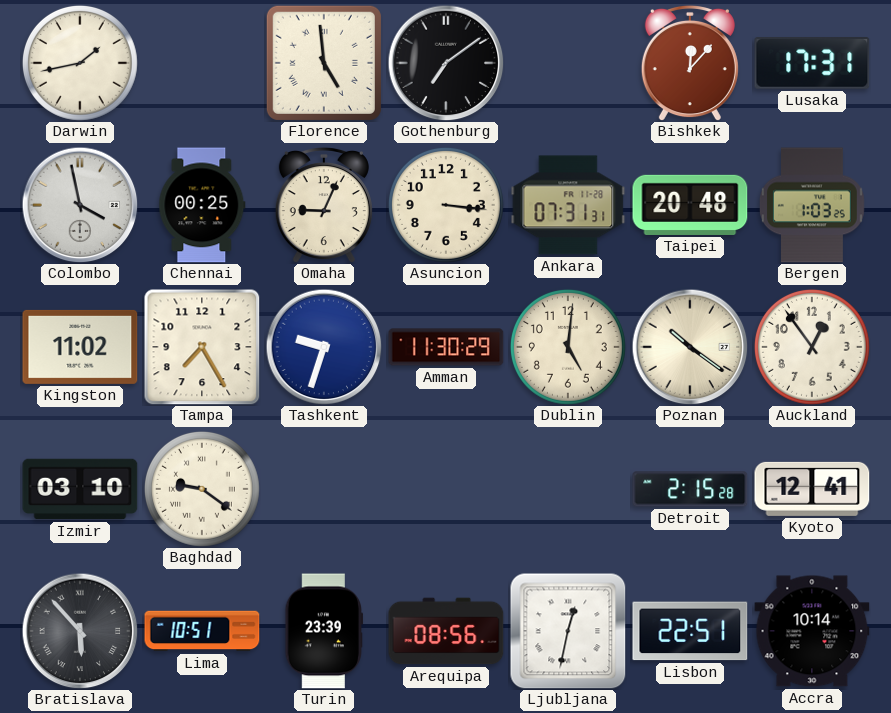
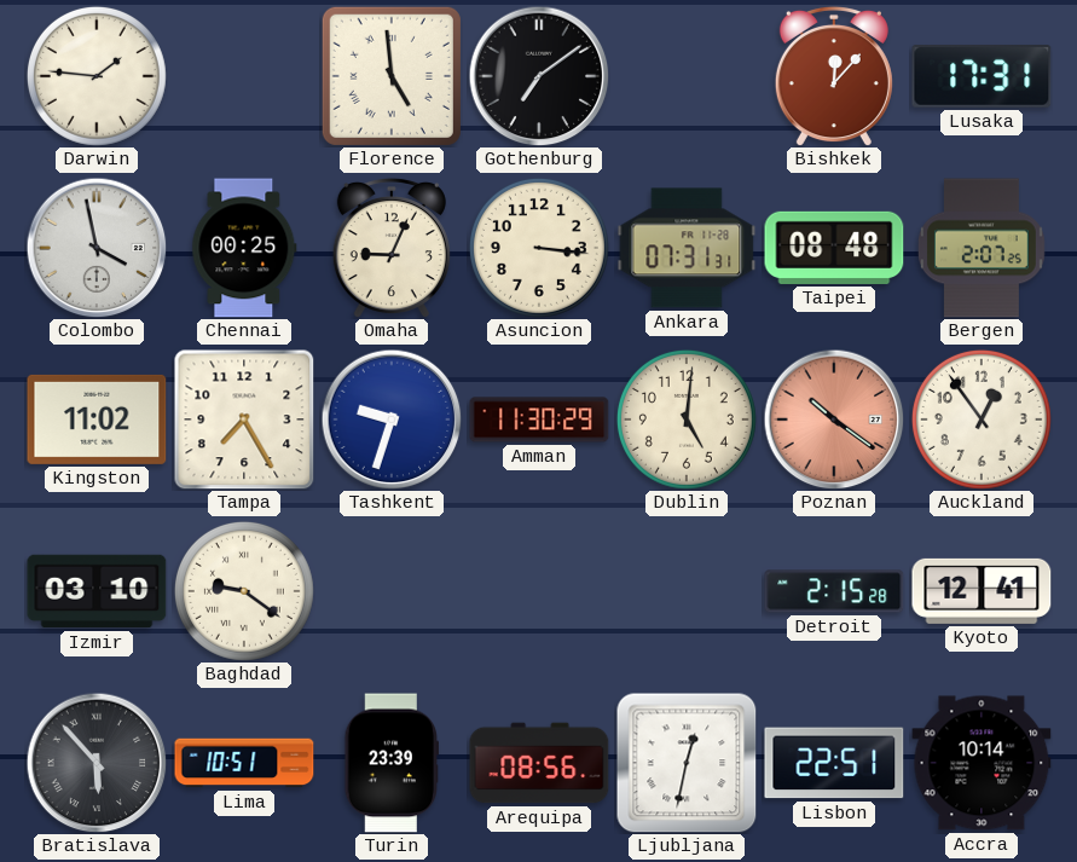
Darwin: 1:43 -> 1:46
Taipei: 20:48 -> 08:48
Bergen: 1:03 -> 2:07
Poznan dial: cream -> salmon
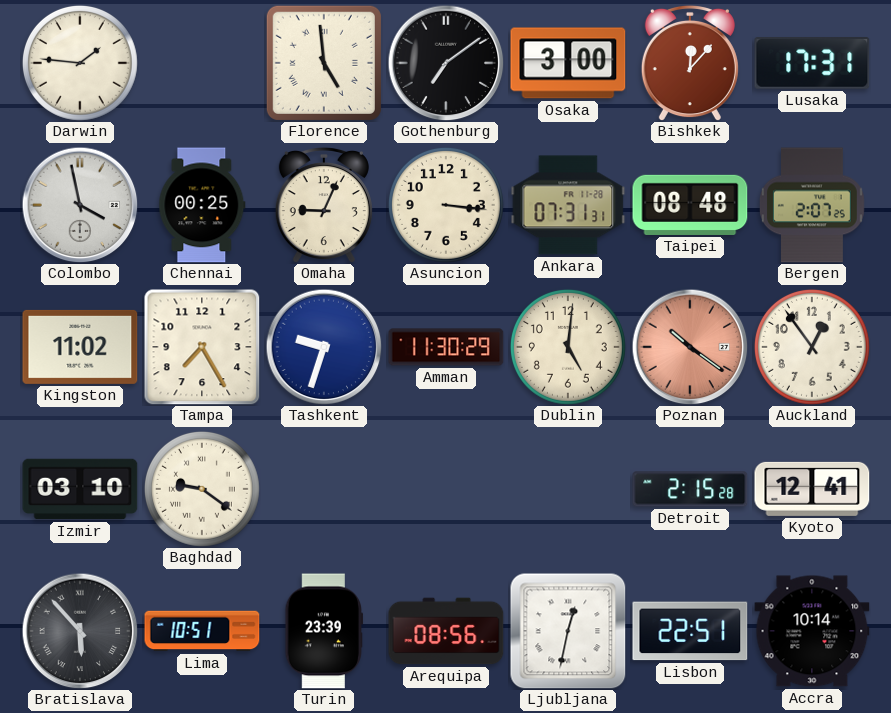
Osaka: none -> 3:00
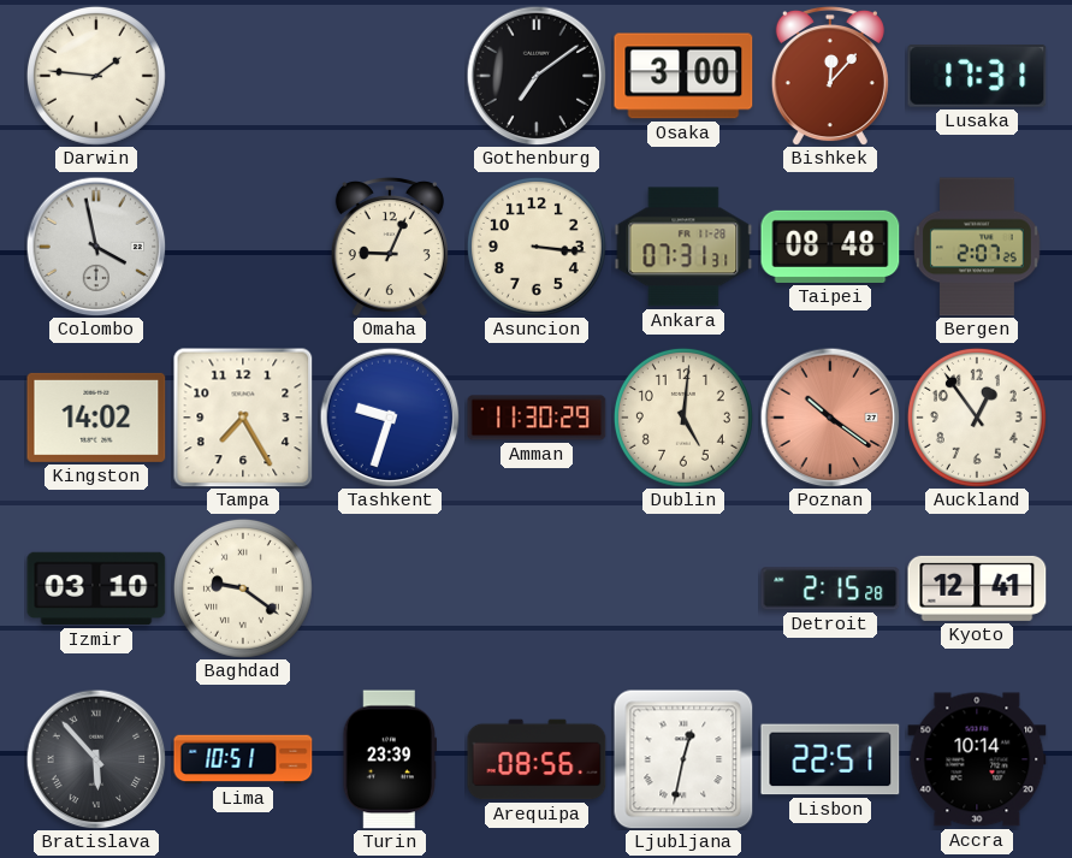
Florence: 4:59 -> none
Chennai: 00:25 -> none
Kingston: 11:02 -> 14:02
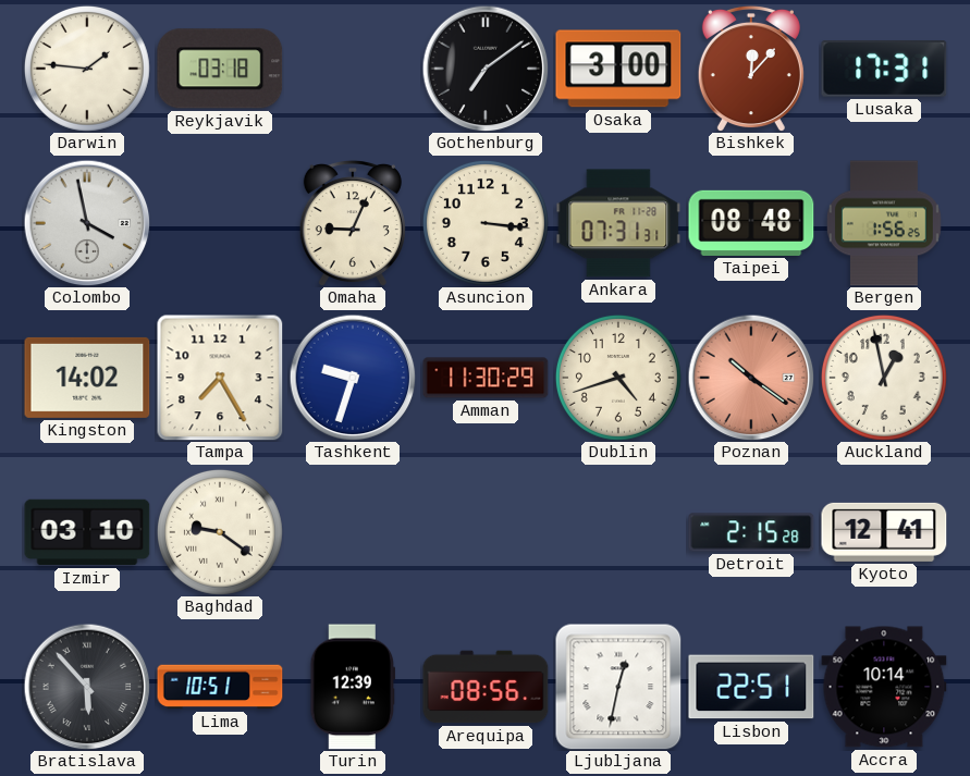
Reykjavik: none -> 03:18
Bergen: 2:07 -> 1:56
Dublin: 5:01 -> 4:42
Auckland: 12:54 -> 12:58
Turin: 23:39 -> 12:39
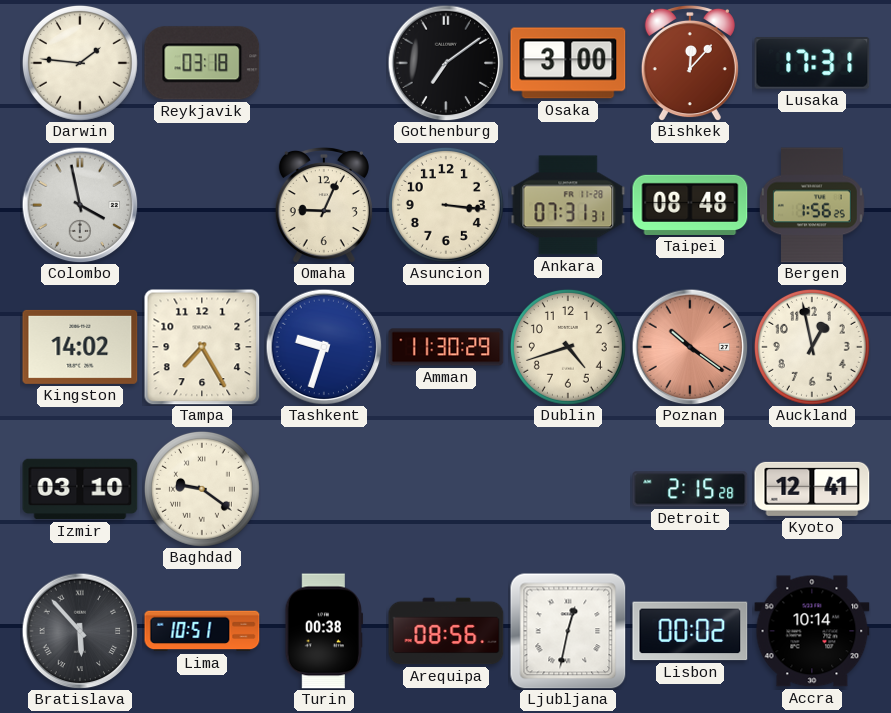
Turin: 12:39 -> 00:38
Lisbon: 22:51 -> 00:02
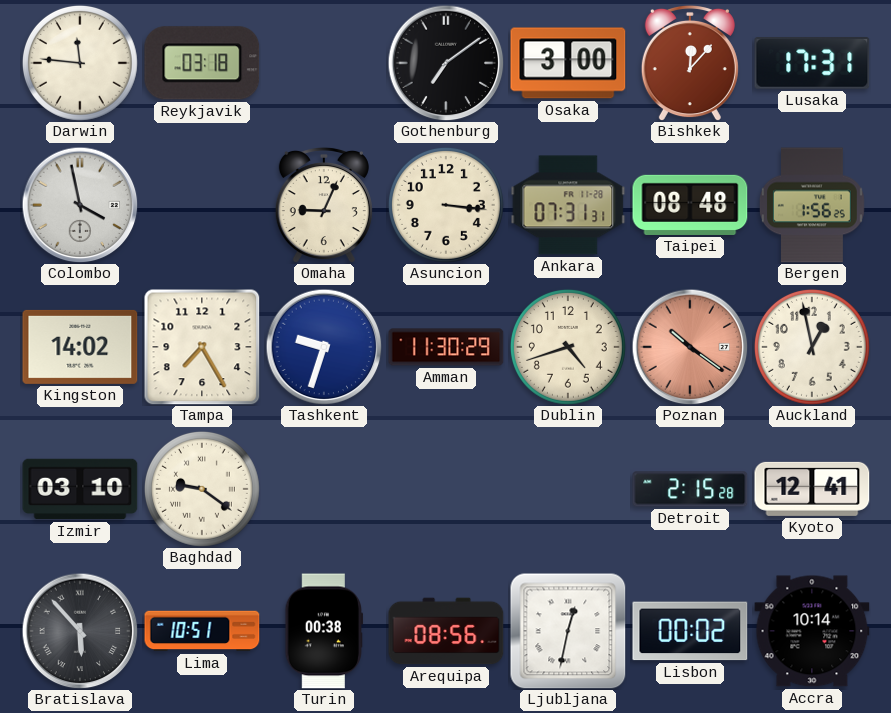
Darwin: 1:46 -> 11:46
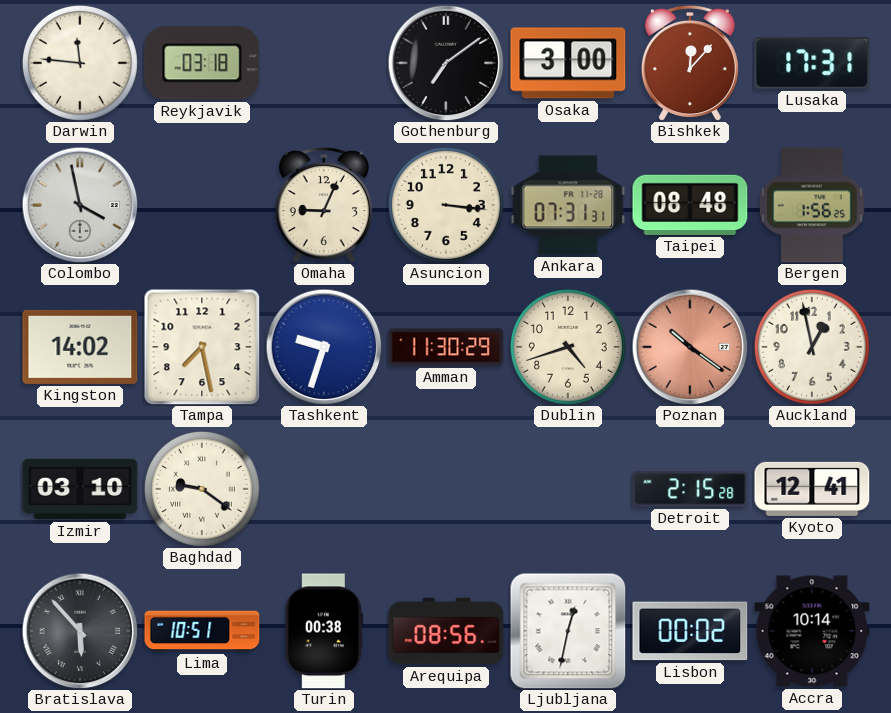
Tampa: 7:25 -> 7:28
